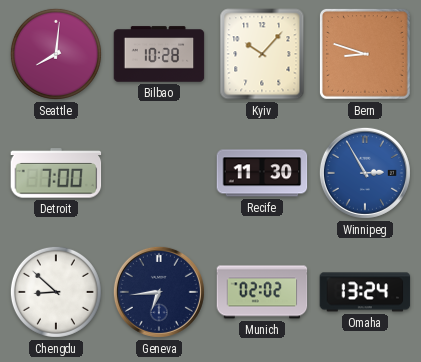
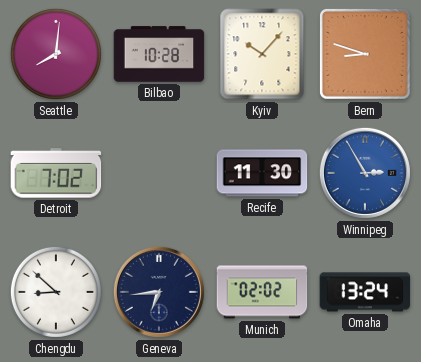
Detroit: 7:00 -> 7:02
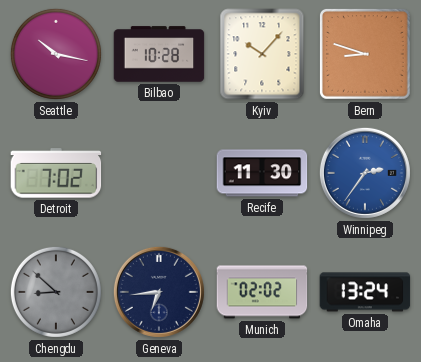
Seattle: 8:01 -> 10:17
Winnipeg: 2:55 -> 2:36
Chengdu dial: white -> grey
